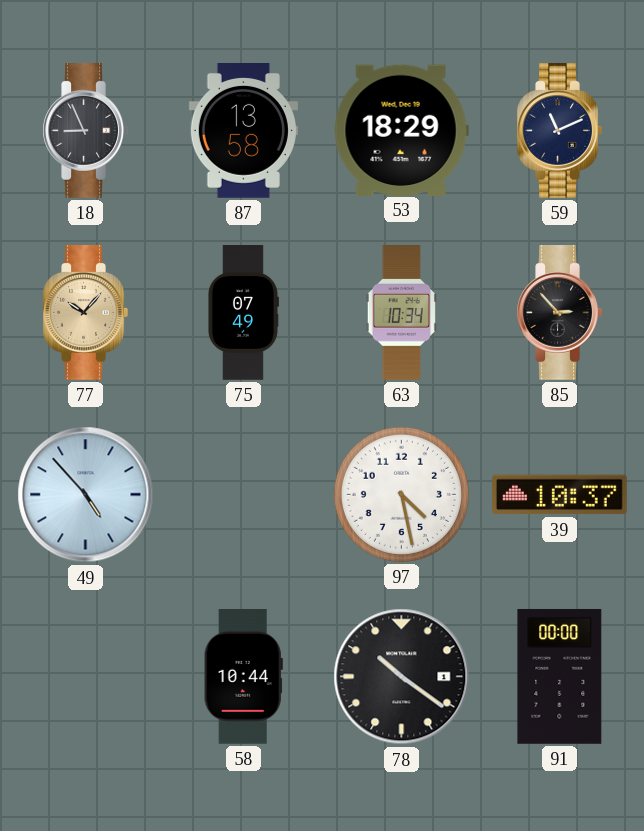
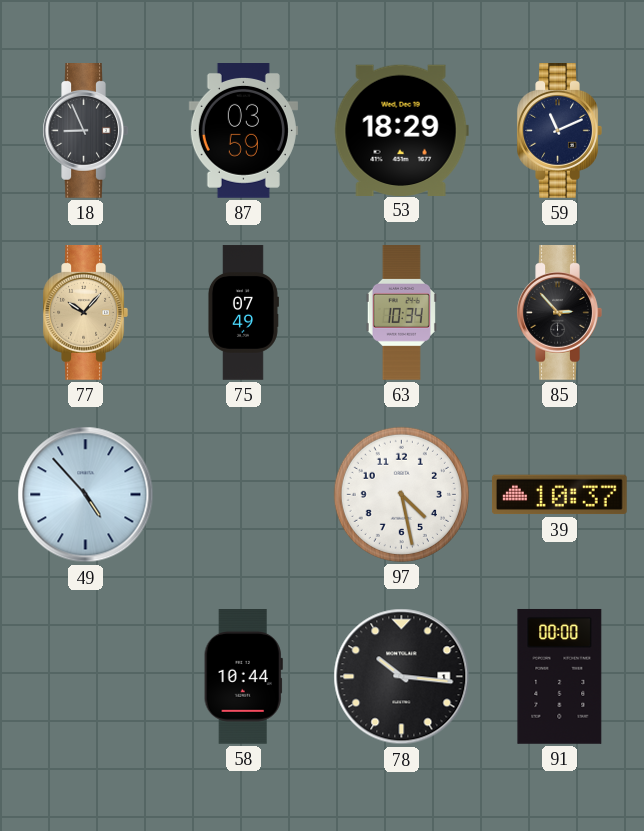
87: 13:58 -> 03:59
78: 10:21 -> 10:16
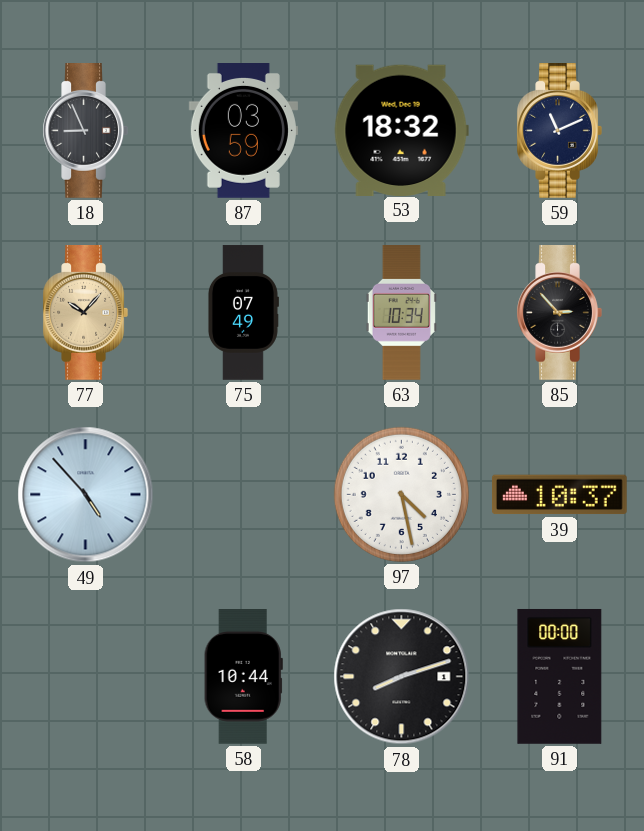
53: 18:29 -> 18:32
78: 10:16 -> 8:12
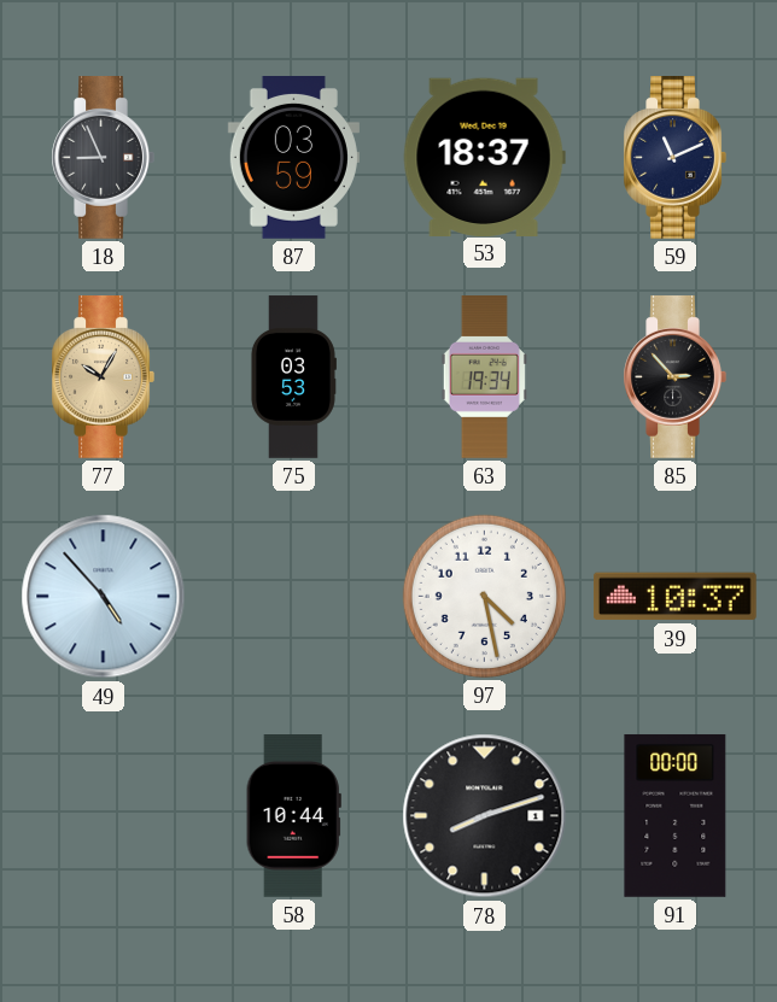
53: 18:32 -> 18:37
77: 10:07 -> 10:05
75: 07:49 -> 03:53
63: 10:34 -> 19:34
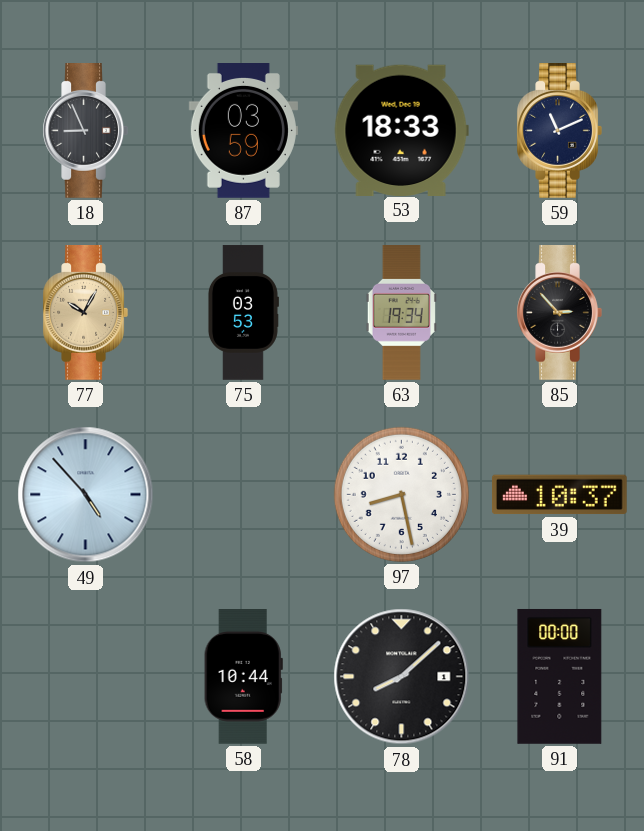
53: 18:37 -> 18:33
97: 4:28 -> 8:28
78: 8:12 -> 8:08
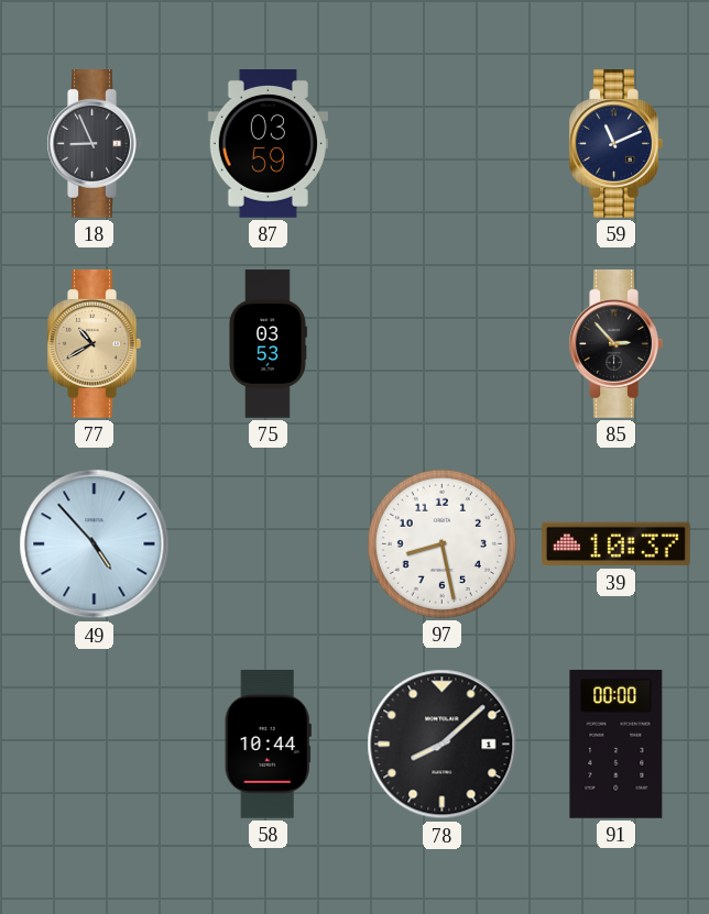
53: 18:33 -> none
77: 10:05 -> 10:40
63: 19:34 -> none
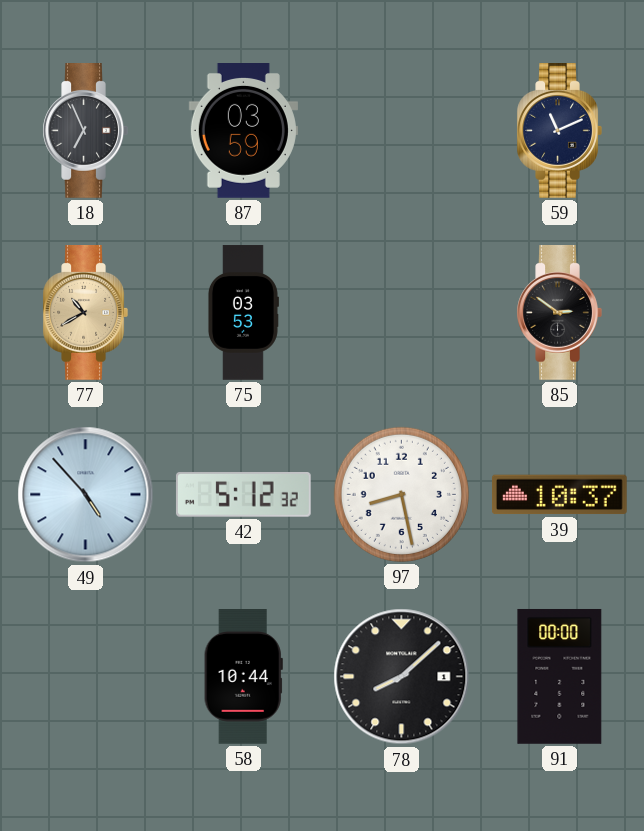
18: 8:56 -> 6:56
85: 2:53 -> 2:51
42: none -> 5:12
